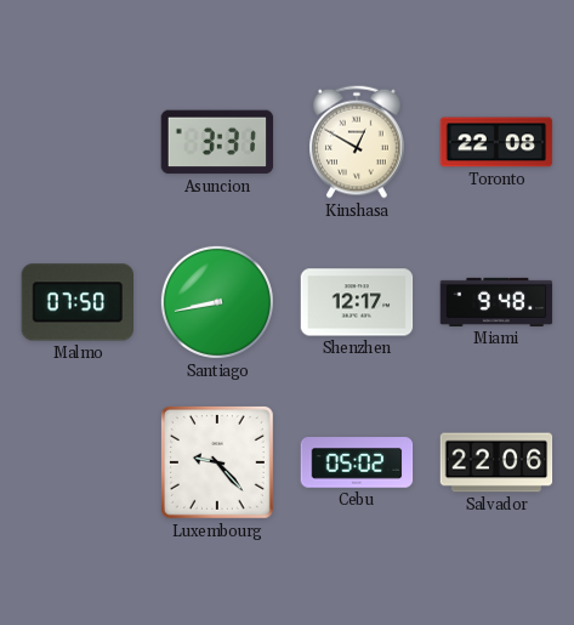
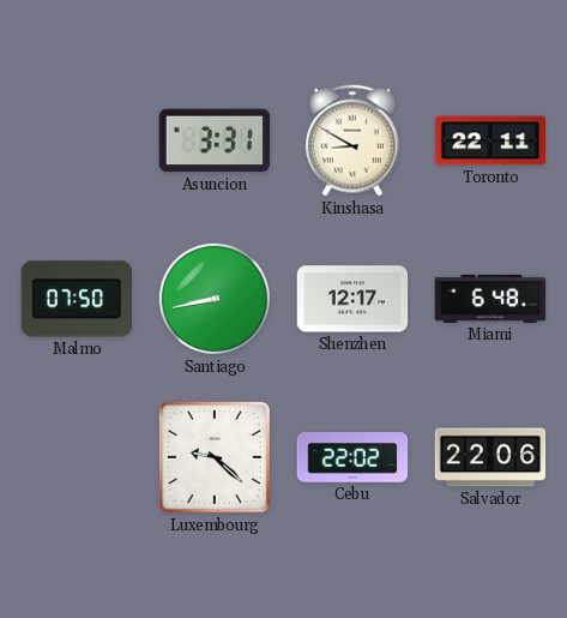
Kinshasa: 12:50 -> 8:50
Toronto: 22:08 -> 22:11
Miami: 9:48 -> 6:48
Luxembourg: 9:23 -> 9:22
Cebu: 05:02 -> 22:02
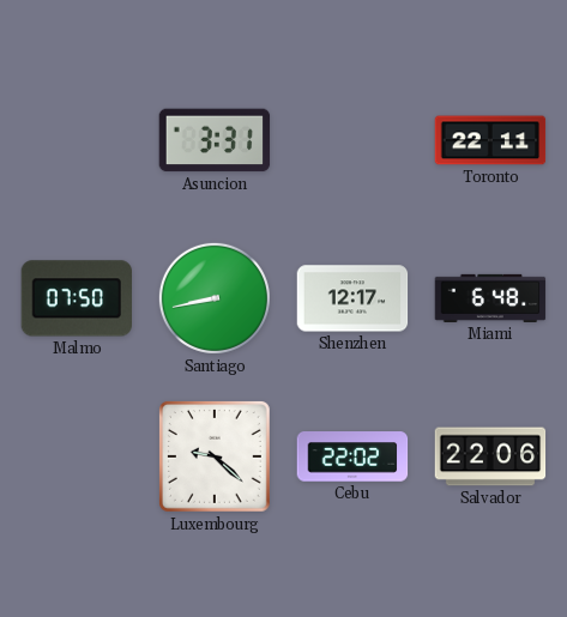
Kinshasa: 8:50 -> none
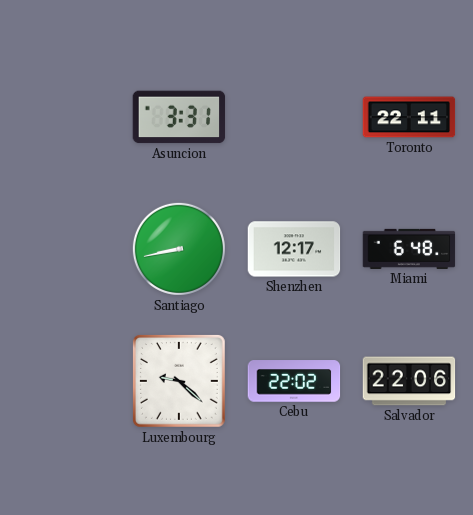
Malmo: 07:50 -> none
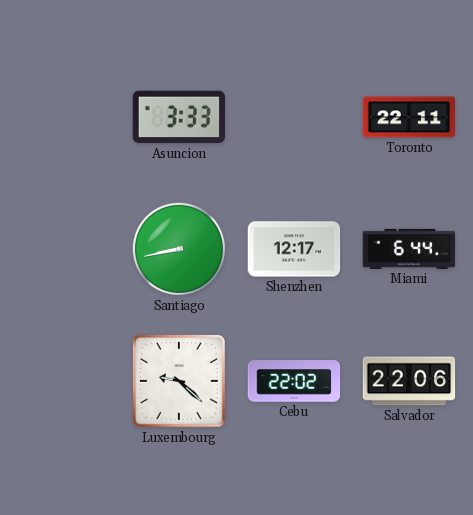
Asuncion: 3:31 -> 3:33
Miami: 6:48 -> 6:44
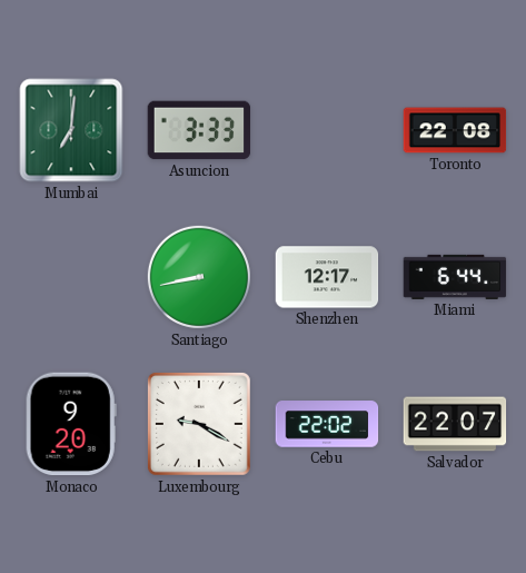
Mumbai: none -> 7:01
Toronto: 22:11 -> 22:08
Monaco: none -> 9:20
Luxembourg: 9:22 -> 9:20
Salvador: 22:06 -> 22:07
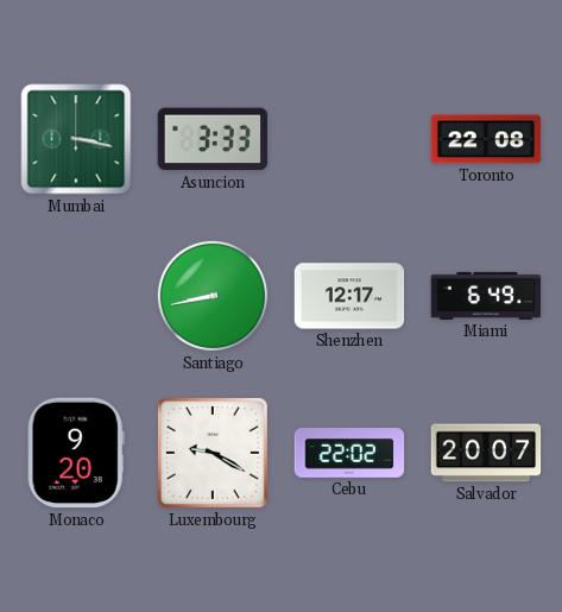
Mumbai: 7:01 -> 3:17
Miami: 6:44 -> 6:49
Salvador: 22:07 -> 20:07
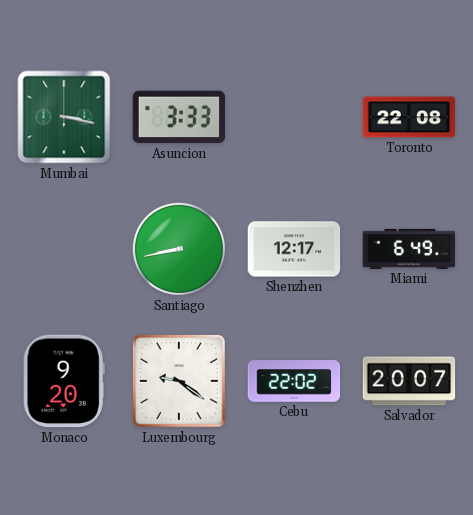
Luxembourg: 9:20 -> 9:21
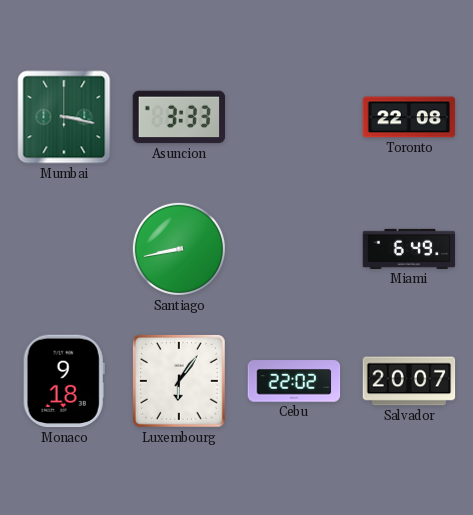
Shenzhen: 12:17 -> none
Monaco: 9:20 -> 9:18
Luxembourg: 9:21 -> 6:06
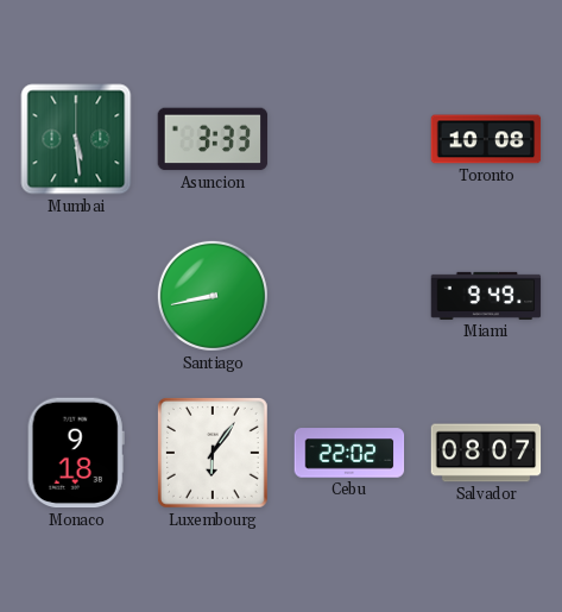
Mumbai: 3:17 -> 5:29
Toronto: 22:08 -> 10:08
Miami: 6:49 -> 9:49
Salvador: 20:07 -> 08:07
